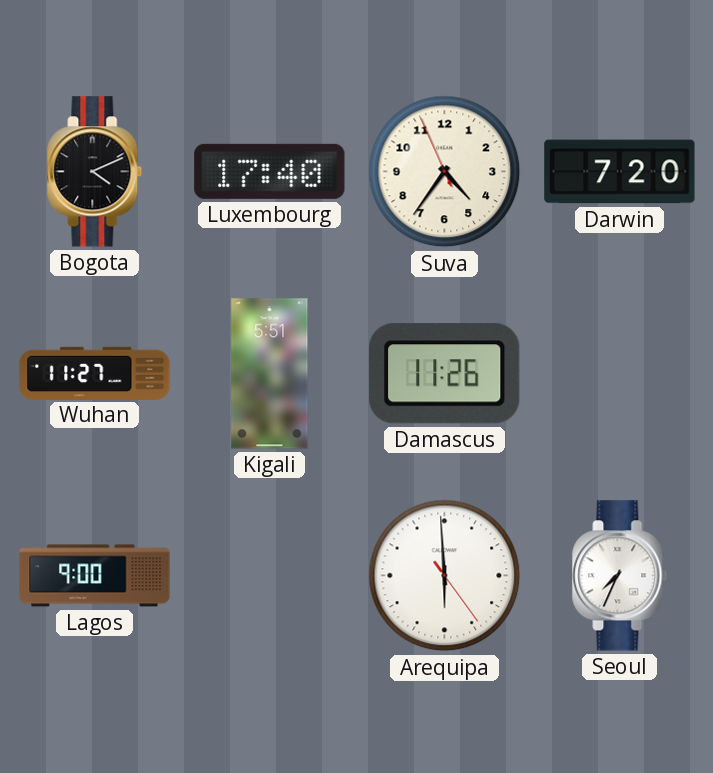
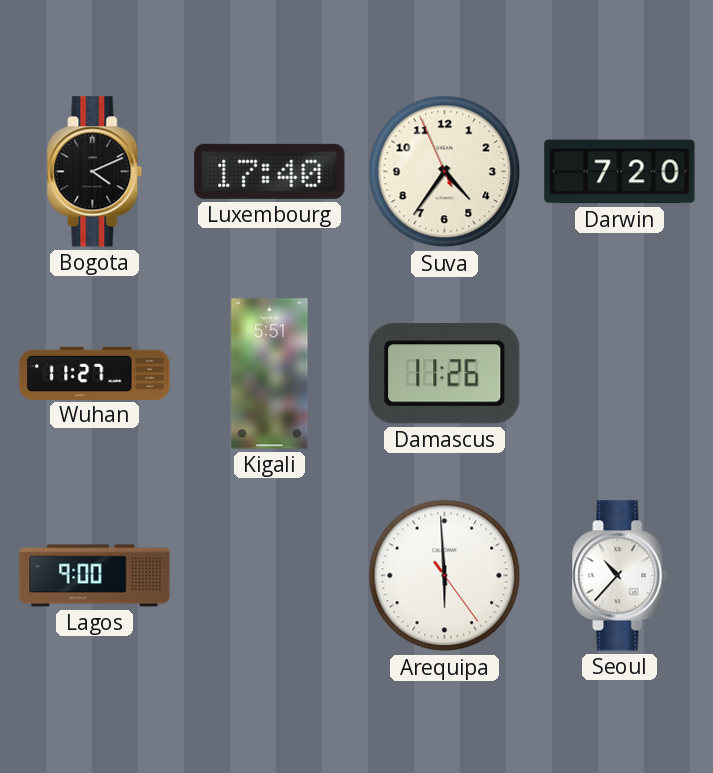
Seoul: 7:34 -> 10:37
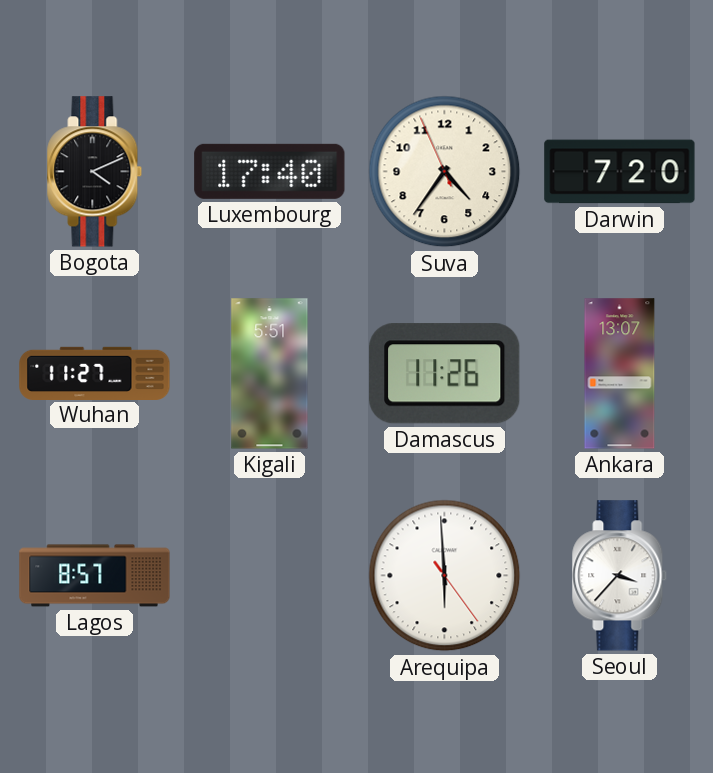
Ankara: none -> 13:07
Lagos: 9:00 -> 8:57
Seoul: 10:37 -> 3:37
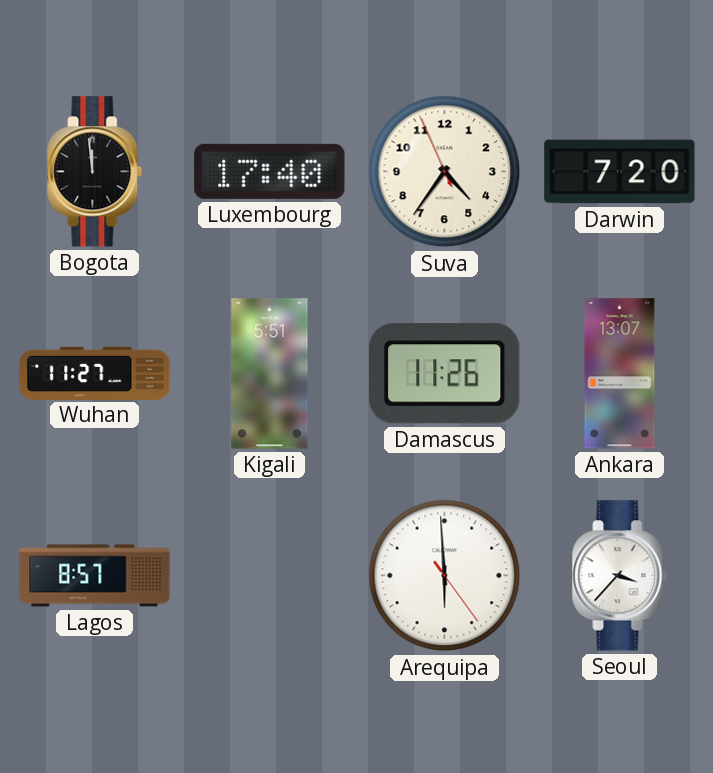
Bogota: 4:11 -> 11:59
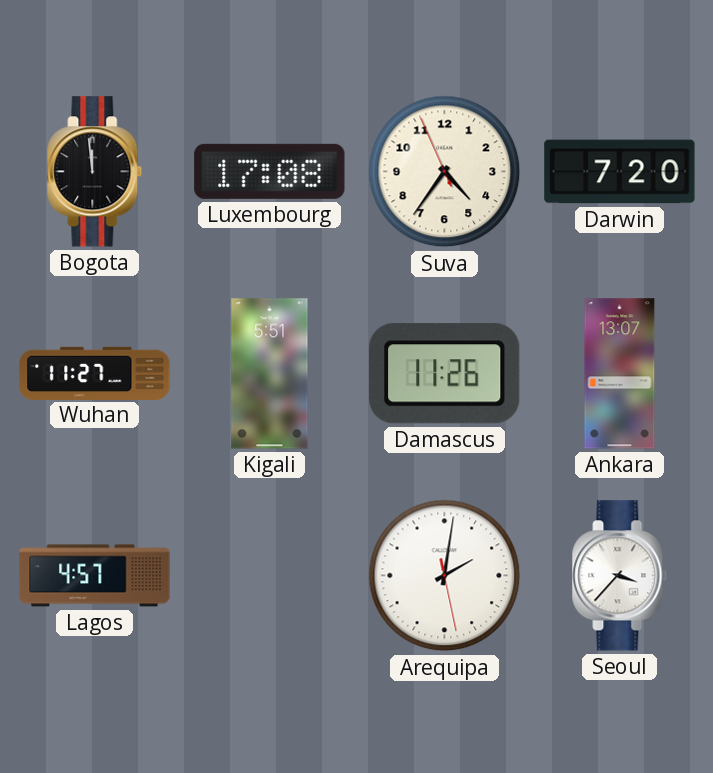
Luxembourg: 17:40 -> 17:08
Lagos: 8:57 -> 4:57
Arequipa: 5:59 -> 2:01
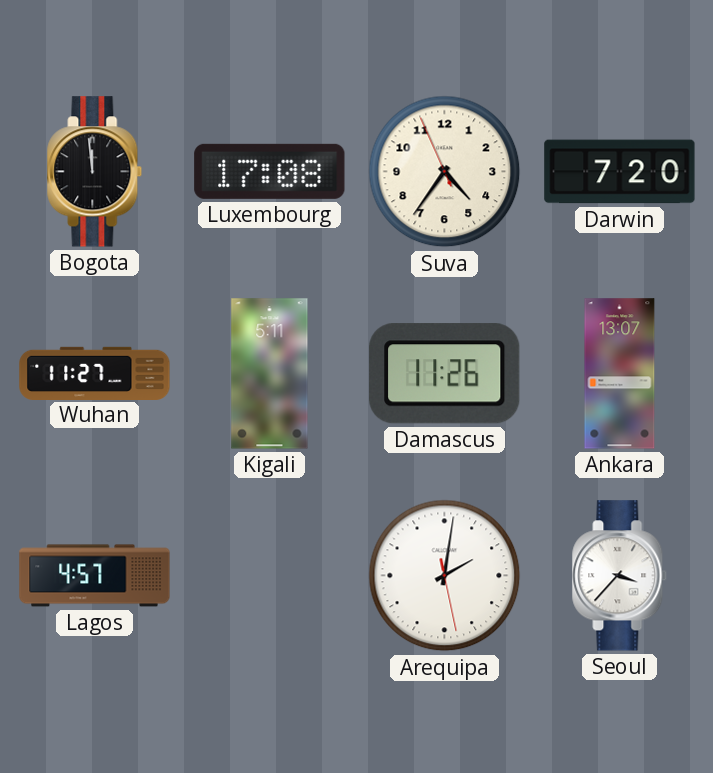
Kigali: 5:51 -> 5:11
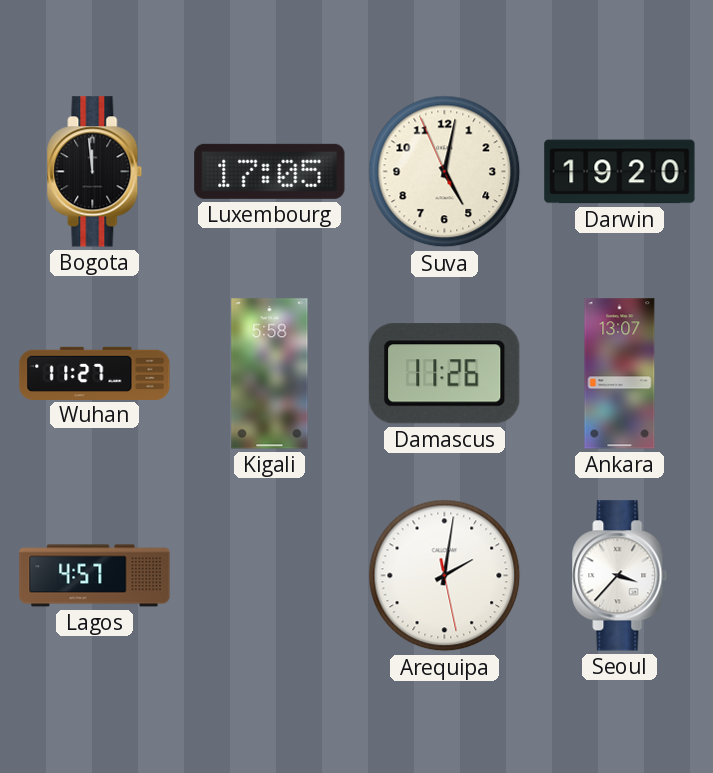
Luxembourg: 17:08 -> 17:05
Suva: 4:35 -> 5:01
Darwin: 7:20 -> 19:20
Kigali: 5:11 -> 5:58
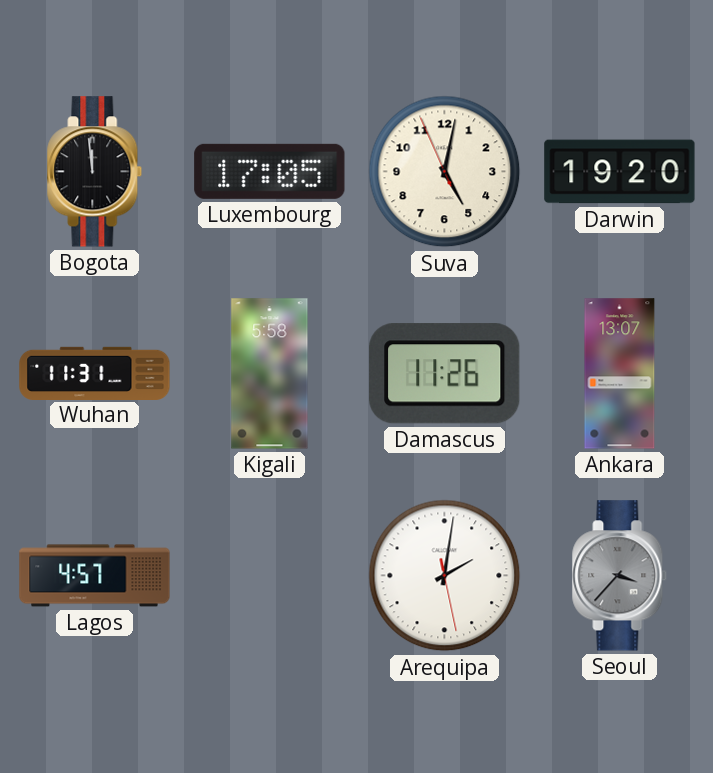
Wuhan: 11:27 -> 11:31
Seoul dial: white -> grey
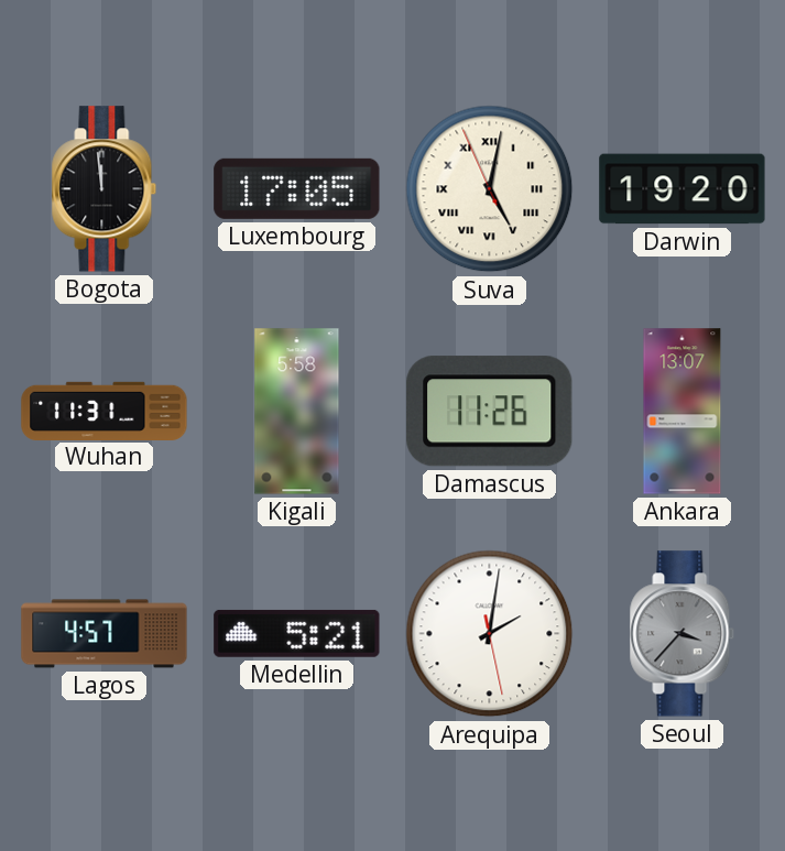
Suva numerals: Arabic -> Roman
Medellin: none -> 5:21
